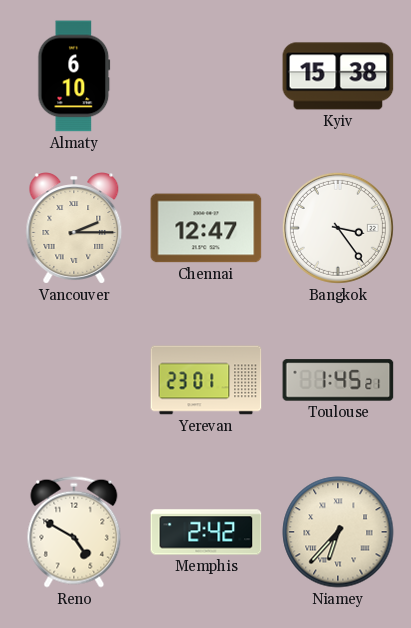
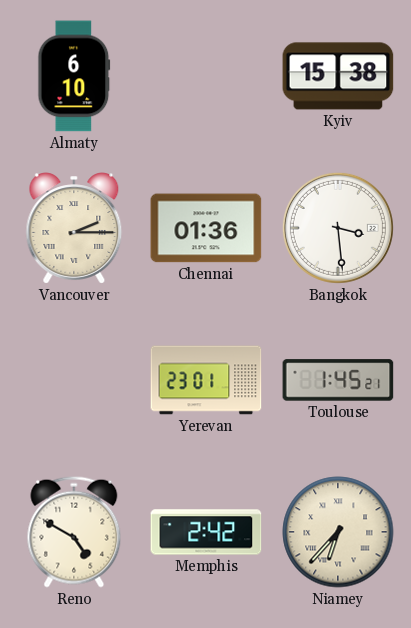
Chennai: 12:47 -> 01:36
Bangkok: 3:24 -> 3:29
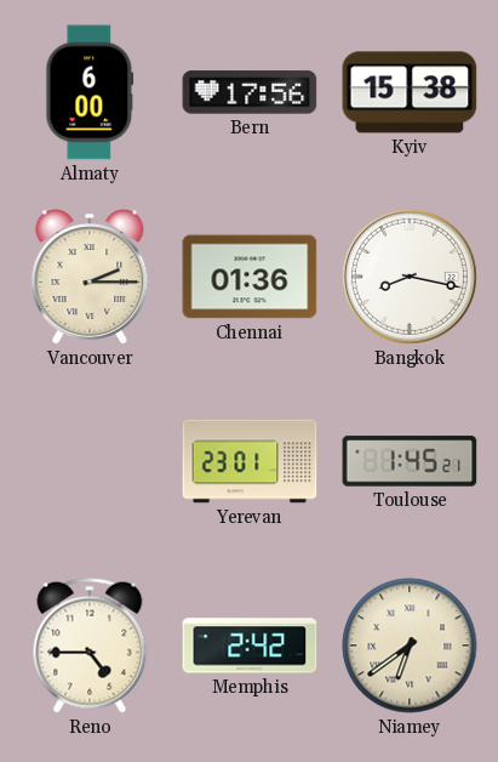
Almaty: 6:10 -> 6:00
Bern: none -> 17:56
Bangkok: 3:29 -> 8:17
Reno: 4:50 -> 4:45
Niamey: 6:37 -> 6:39
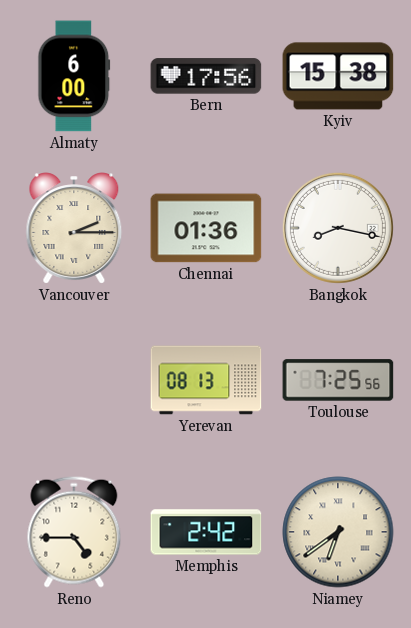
Yerevan: 23:01 -> 08:13
Toulouse: 1:45 -> 7:25
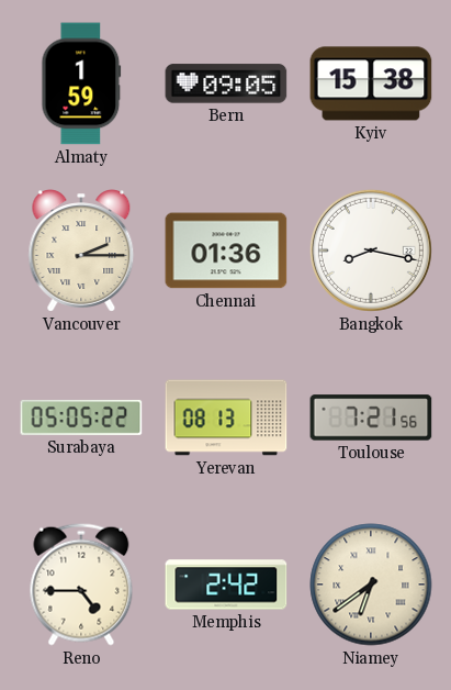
Almaty: 6:00 -> 1:59
Bern: 17:56 -> 09:05
Surabaya: none -> 05:05
Toulouse: 7:25 -> 7:21
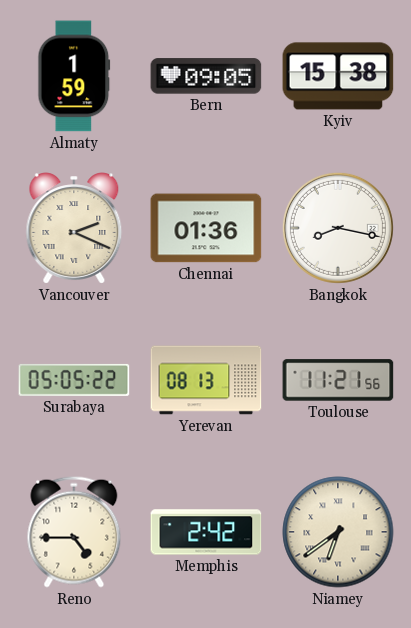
Vancouver: 2:15 -> 2:19
Toulouse: 7:21 -> 11:21
